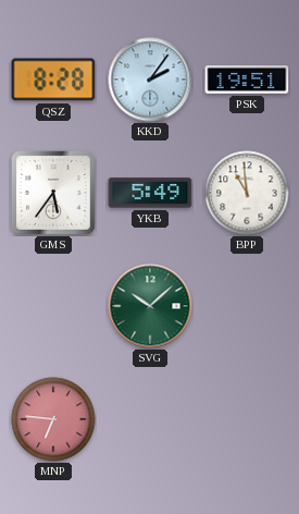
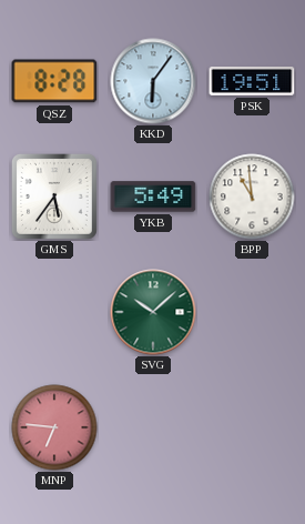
KKD: 2:06 -> 6:06
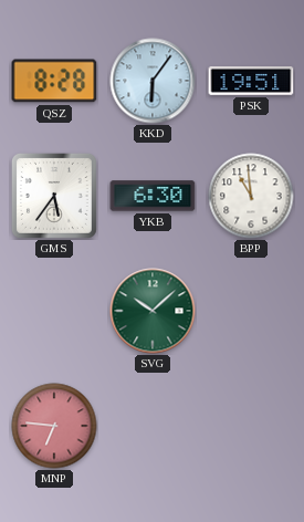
YKB: 5:49 -> 6:30
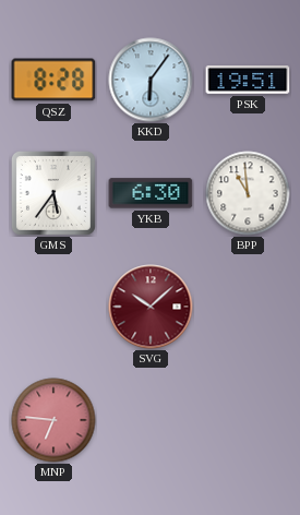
SVG dial: green -> burgundy
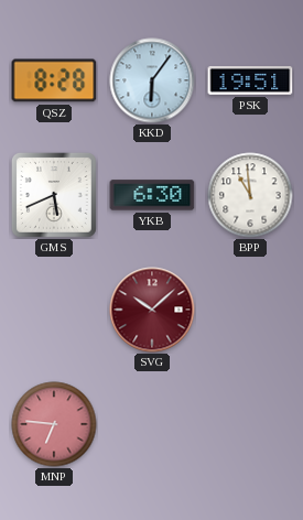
GMS: 5:36 -> 5:41
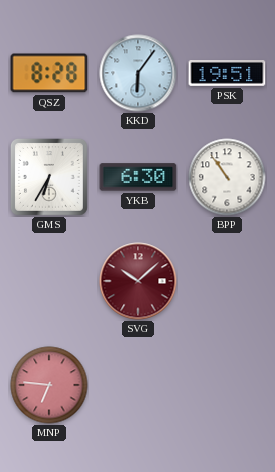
GMS: 5:41 -> 6:35
BPP: 10:59 -> 10:54
